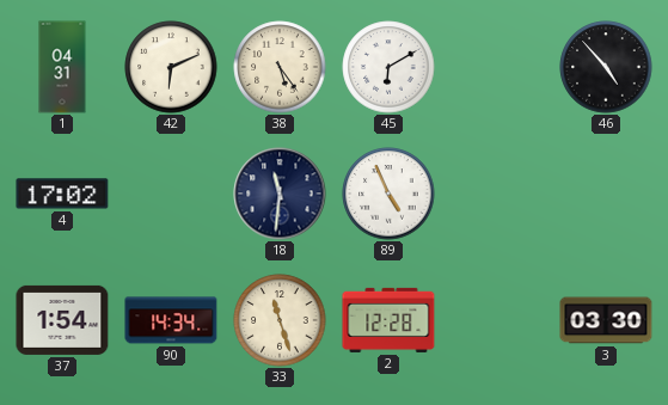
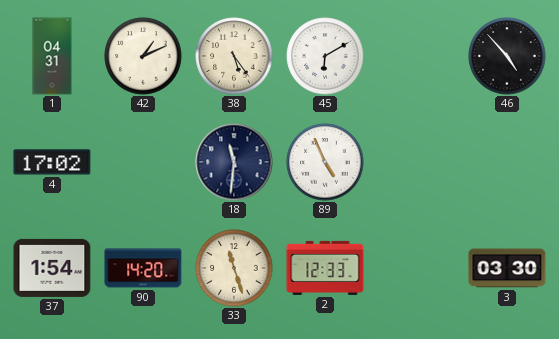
42: 6:11 -> 1:11
90: 14:34 -> 14:20
2: 12:28 -> 12:33
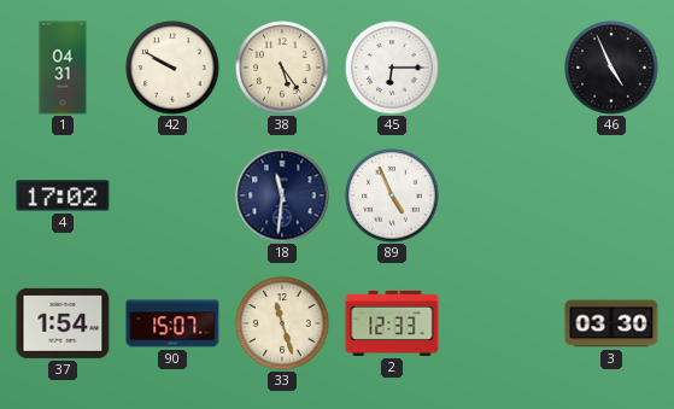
42: 1:11 -> 9:50
45: 6:10 -> 6:15
46: 4:53 -> 4:56
90: 14:20 -> 15:07
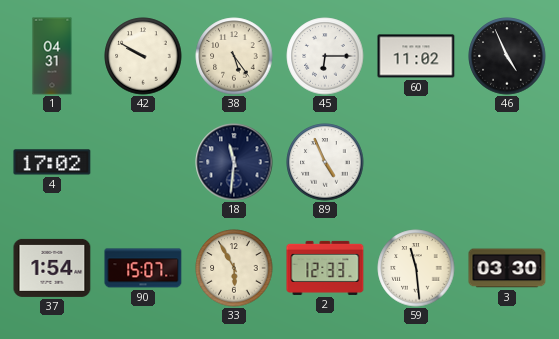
60: none -> 11:02
33: 11:27 -> 5:55
59: none -> 11:29
